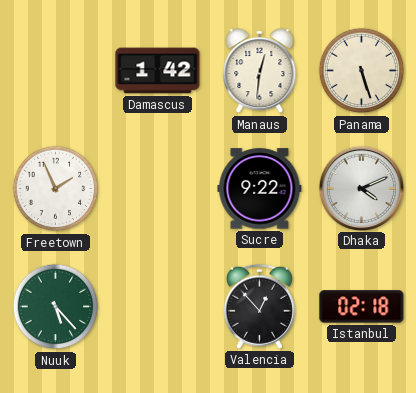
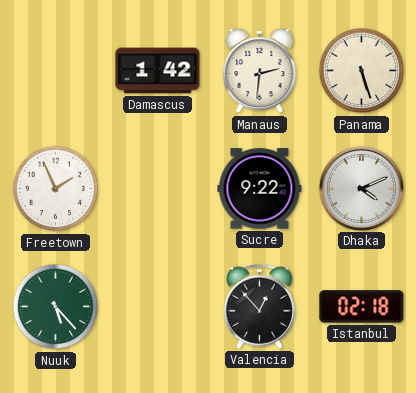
Manaus: 12:31 -> 2:31
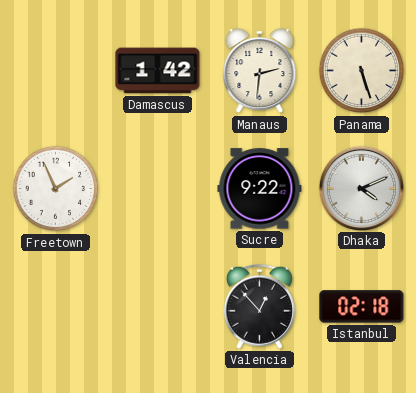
Nuuk: 5:23 -> none
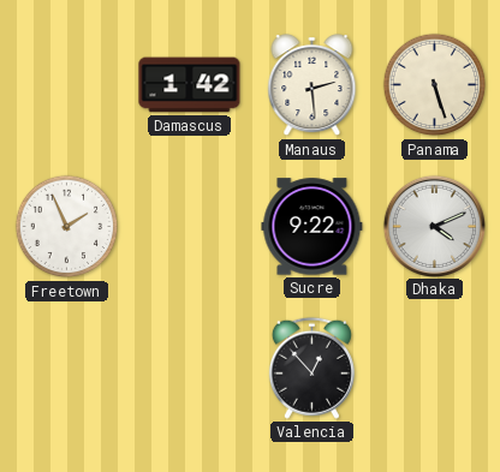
Manaus: 2:31 -> 2:29
Istanbul: 02:18 -> none
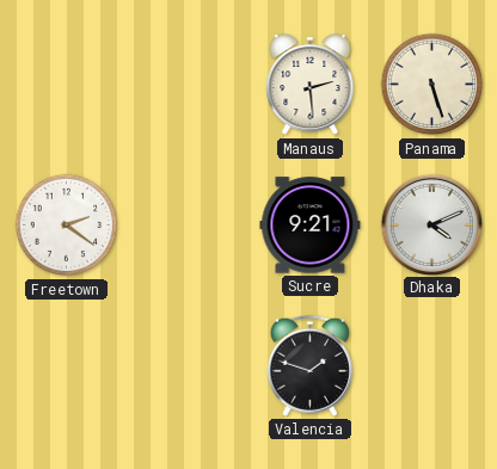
Damascus: 1:42 -> none
Freetown: 1:56 -> 2:21
Sucre: 9:22 -> 9:21
Valencia: 12:53 -> 1:48
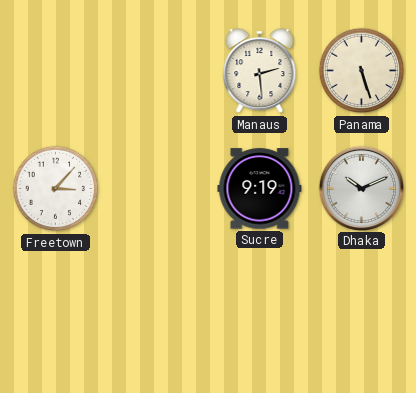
Freetown: 2:21 -> 3:07
Sucre: 9:21 -> 9:19
Dhaka: 4:11 -> 10:11
Valencia: 1:48 -> none
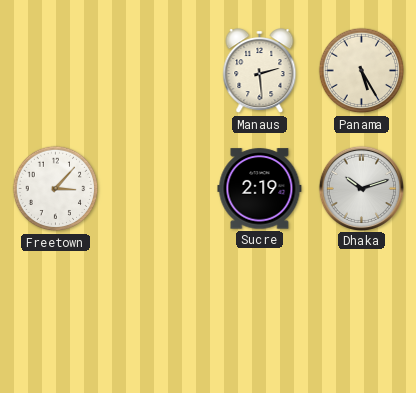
Panama: 5:27 -> 5:25
Sucre: 9:19 -> 2:19
Dhaka: 10:11 -> 10:12
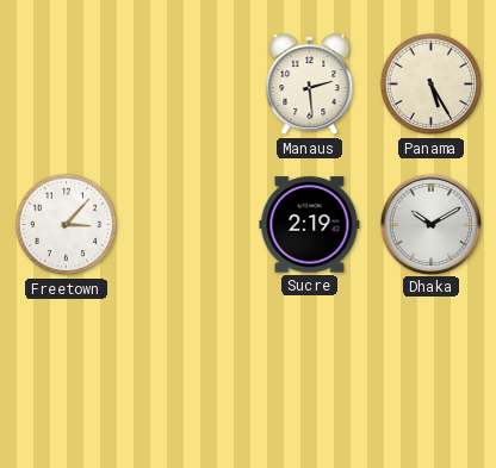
Dhaka: 10:12 -> 10:10
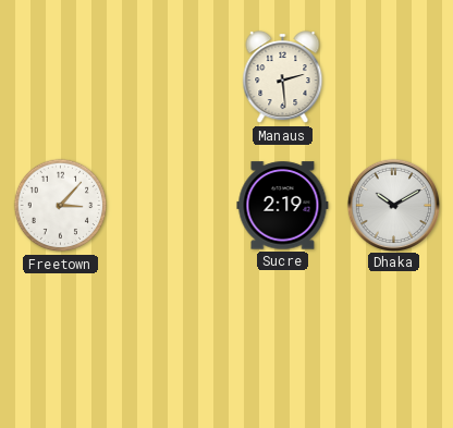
Panama: 5:25 -> none
